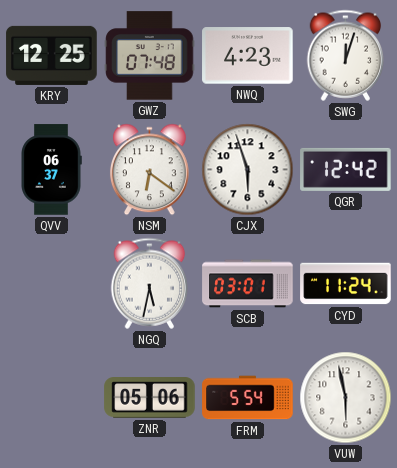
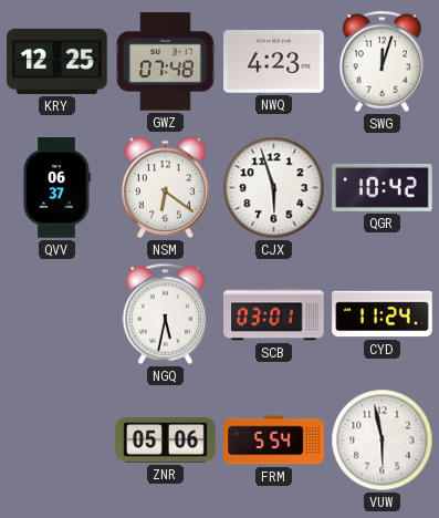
QGR: 12:42 -> 10:42
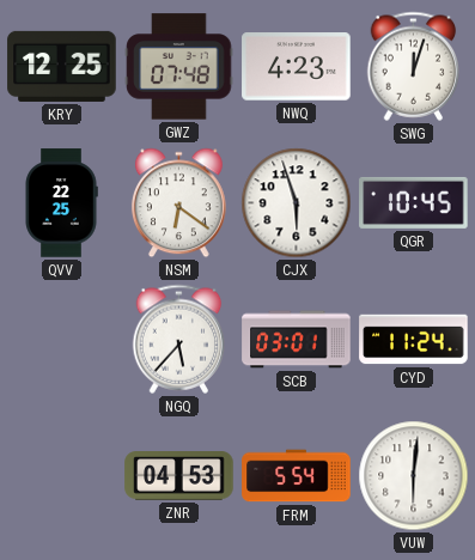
QVV: 06:37 -> 22:25
QGR: 10:42 -> 10:45
NGQ: 5:32 -> 5:37
ZNR: 05:06 -> 04:53
VUW: 5:58 -> 6:01
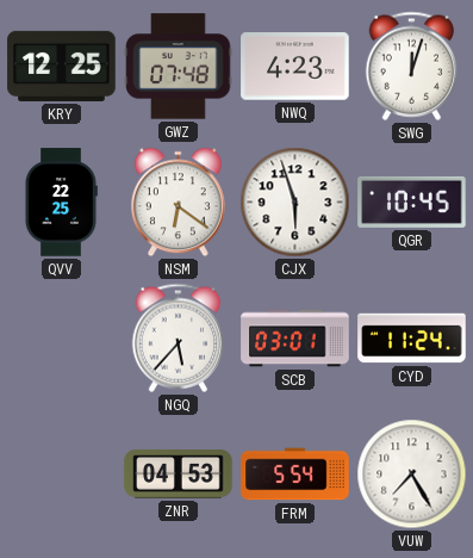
VUW: 6:01 -> 7:25
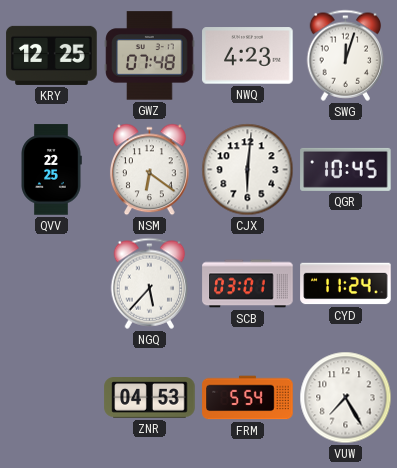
CJX: 5:57 -> 6:01
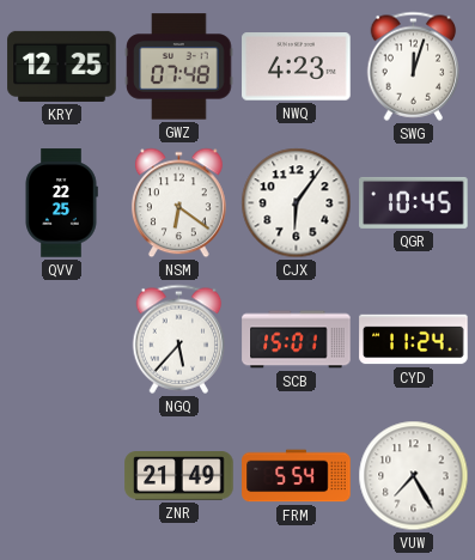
CJX: 6:01 -> 6:06
SCB: 03:01 -> 15:01
ZNR: 04:53 -> 21:49
